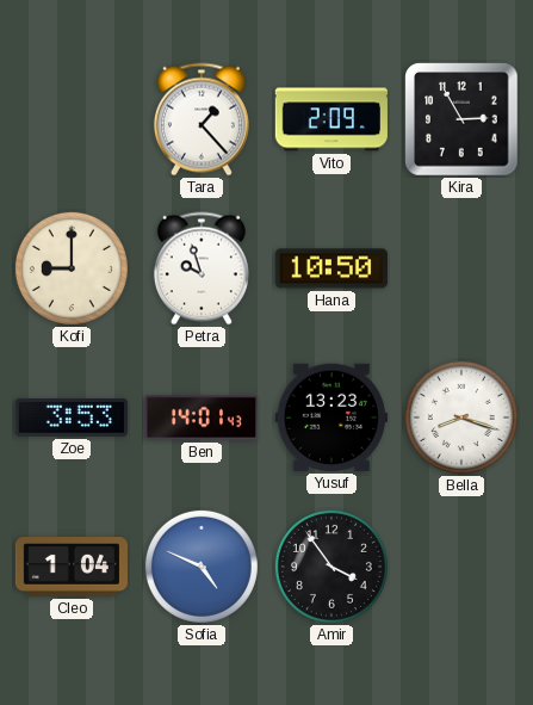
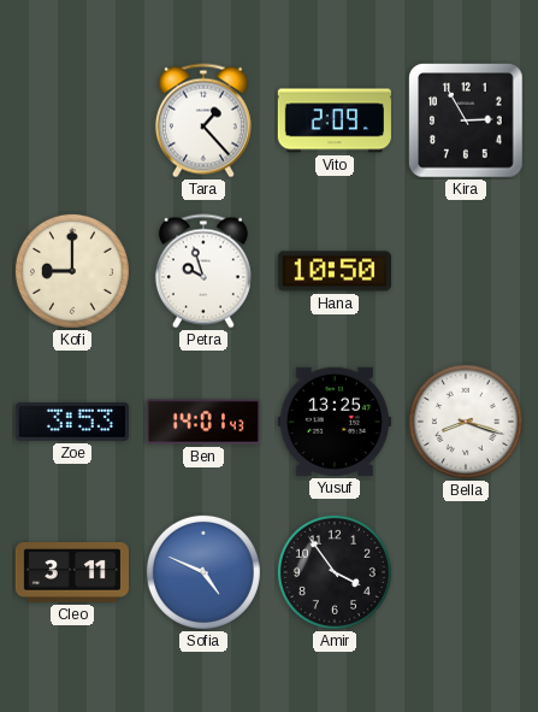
Yusuf: 13:23 -> 13:25
Cleo: 1:04 -> 3:11
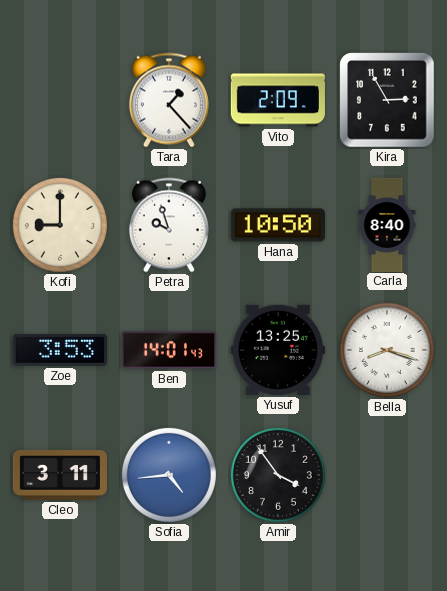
Carla: none -> 8:40
Sofia: 4:49 -> 4:44
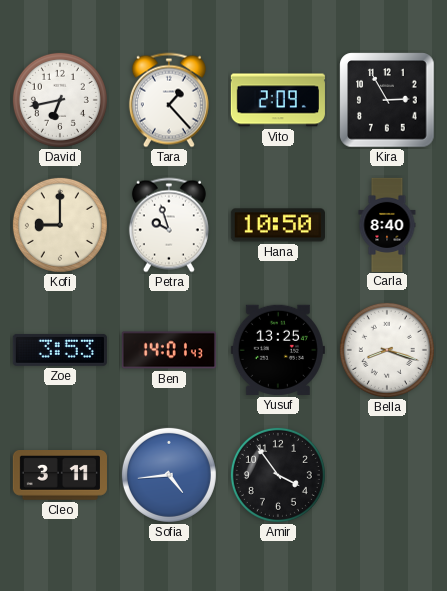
David: none -> 6:43
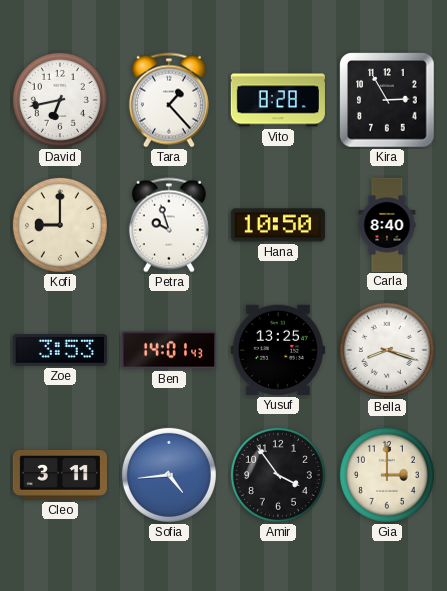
Vito: 2:09 -> 8:28
Gia: none -> 3:00
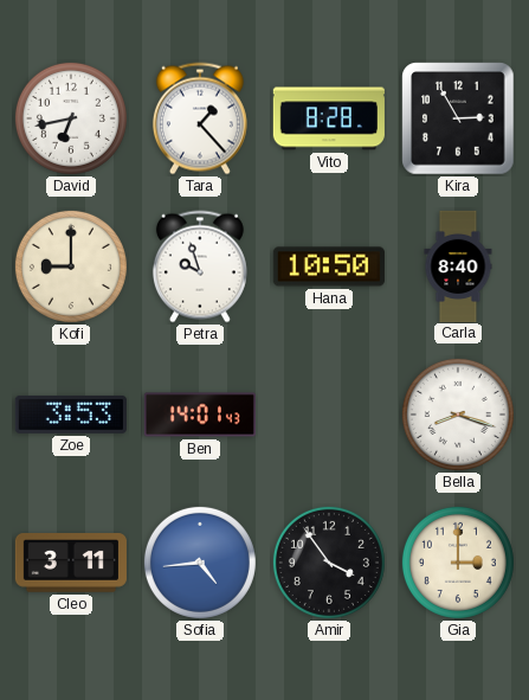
Yusuf: 13:25 -> none
